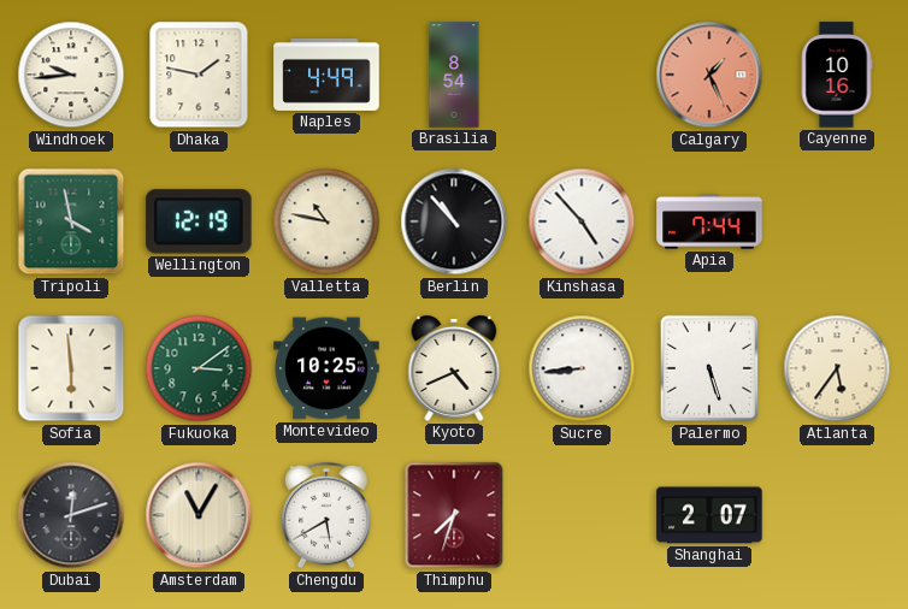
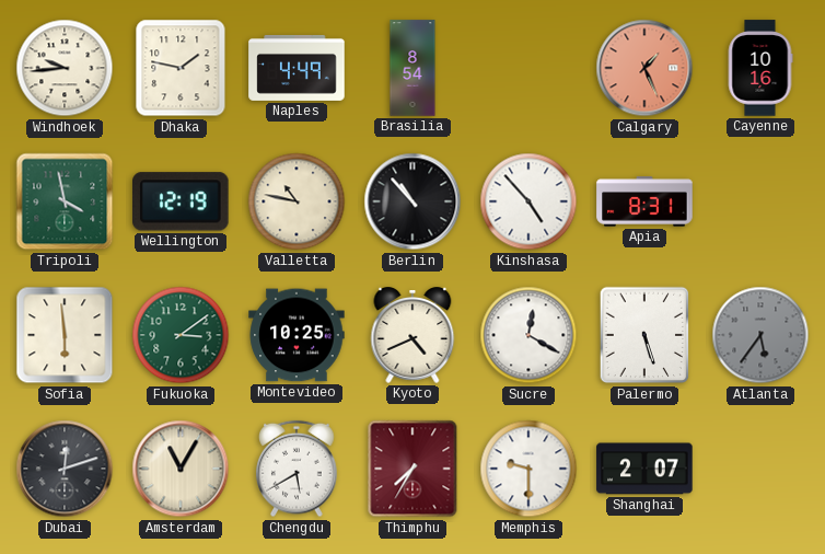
Apia: 7:44 -> 8:31
Sucre: 8:44 -> 12:20
Atlanta dial: cream -> grey
Thimphu: 7:33 -> 7:35
Memphis: none -> 9:30
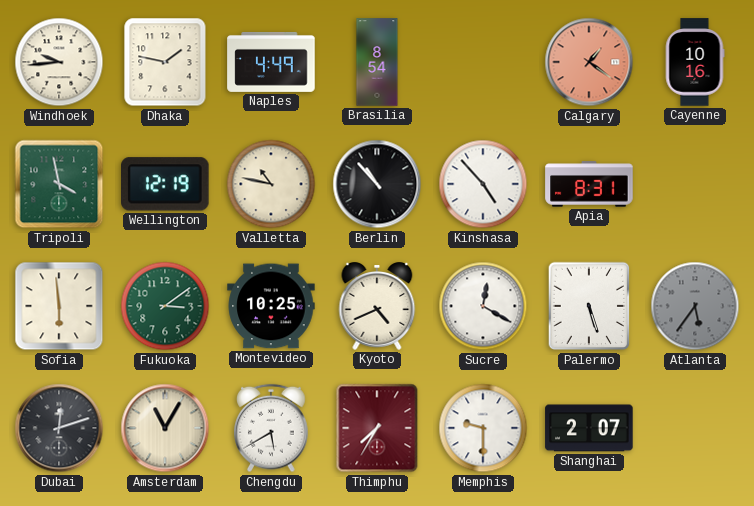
Calgary: 1:26 -> 1:21
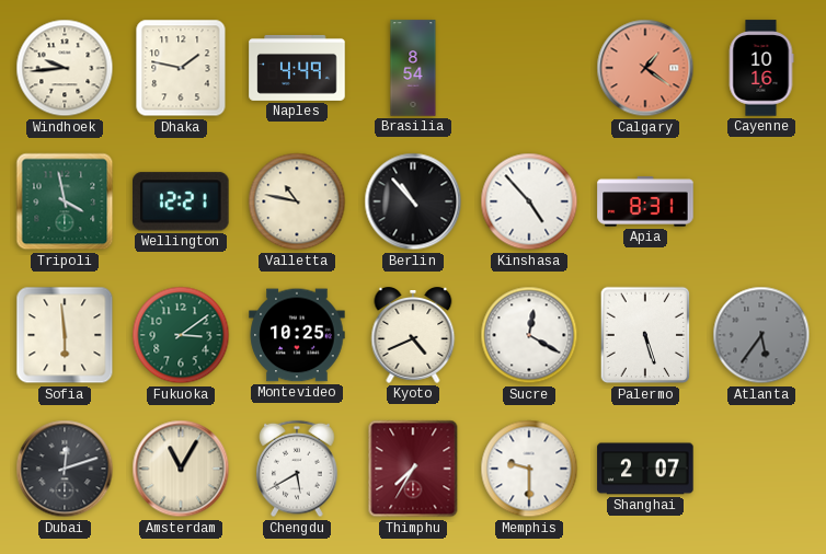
Wellington: 12:19 -> 12:21
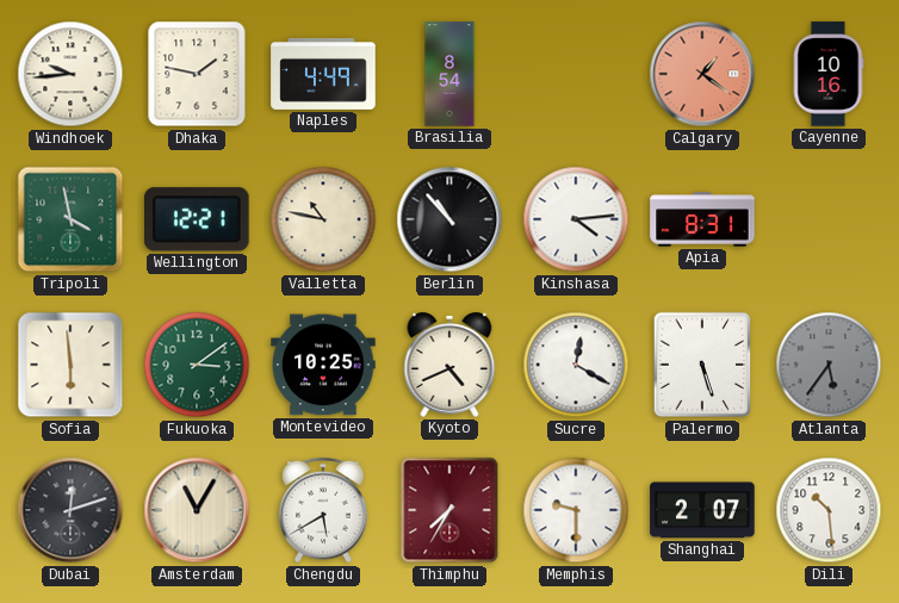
Kinshasa: 4:53 -> 4:14
Dili: none -> 10:29
